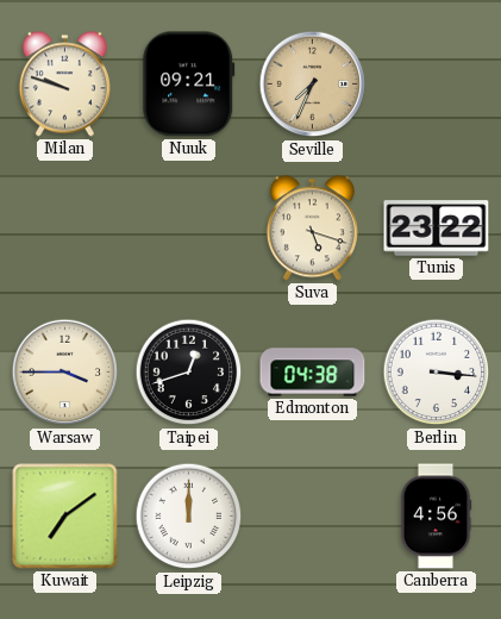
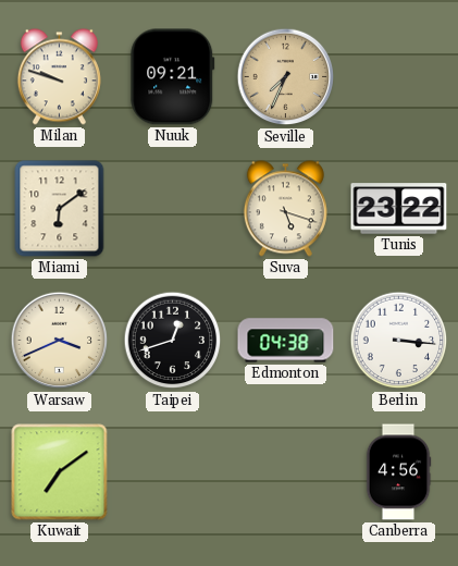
Miami: none -> 6:09
Warsaw: 3:45 -> 3:41
Leipzig: 12:00 -> none
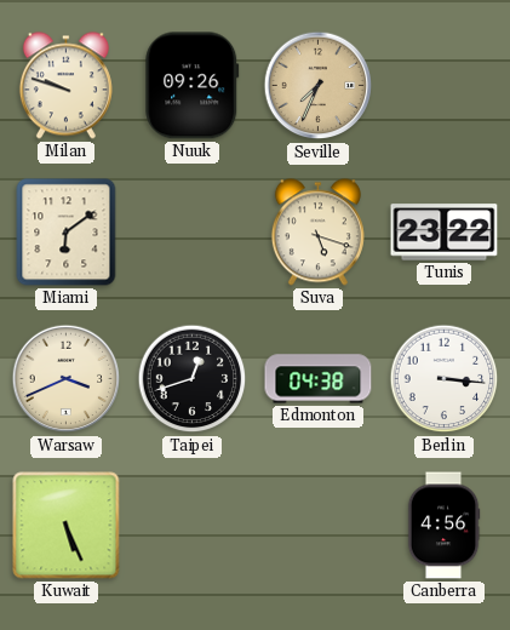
Nuuk: 09:21 -> 09:26
Kuwait: 7:09 -> 5:26
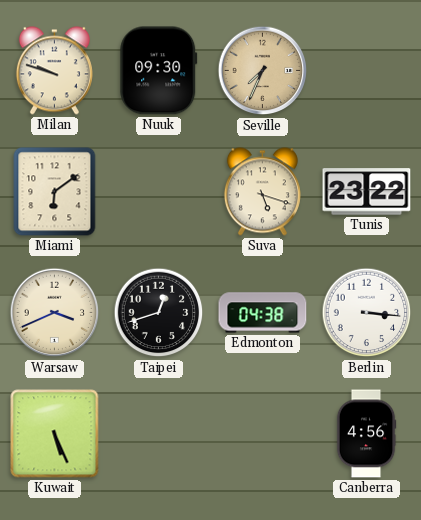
Nuuk: 09:26 -> 09:30
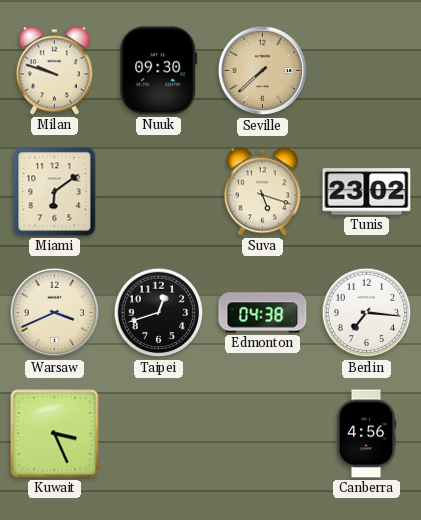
Seville: 7:34 -> 7:38
Tunis: 23:22 -> 23:02
Berlin: 3:16 -> 7:16
Kuwait: 5:26 -> 3:26
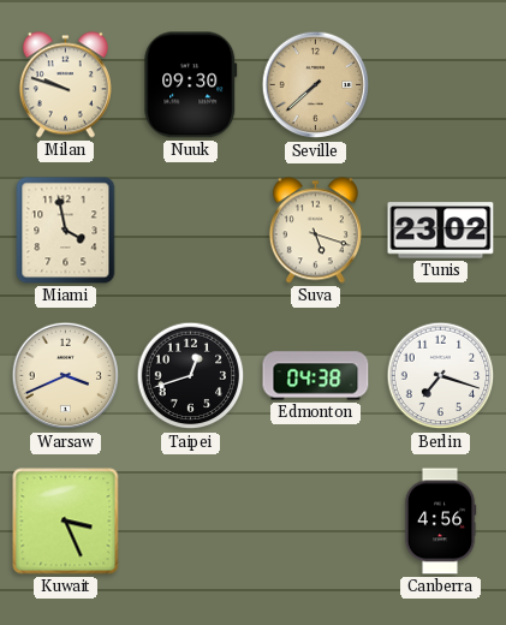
Miami: 6:09 -> 3:58
Berlin: 7:16 -> 7:18
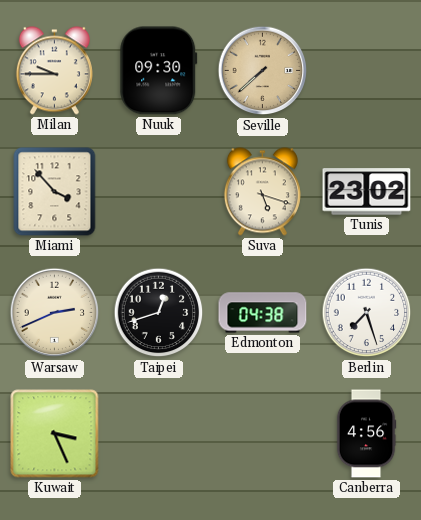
Milan: 9:48 -> 9:45
Miami: 3:58 -> 3:53
Warsaw: 3:41 -> 2:41
Berlin: 7:18 -> 7:27
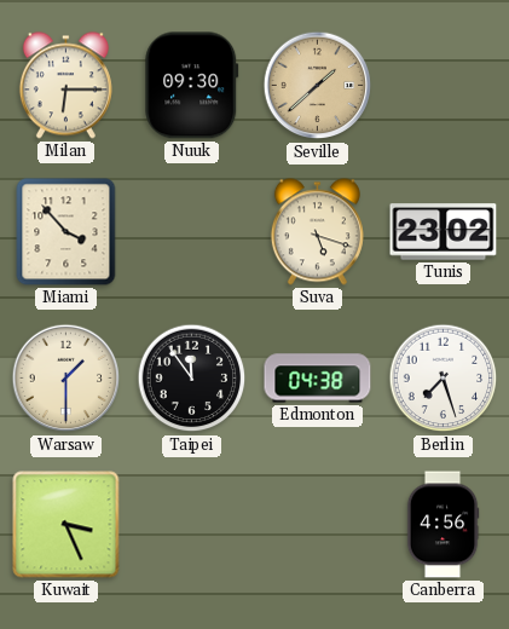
Milan: 9:45 -> 6:15
Seville: 7:38 -> 1:38
Warsaw: 2:41 -> 1:30
Taipei: 12:42 -> 11:54
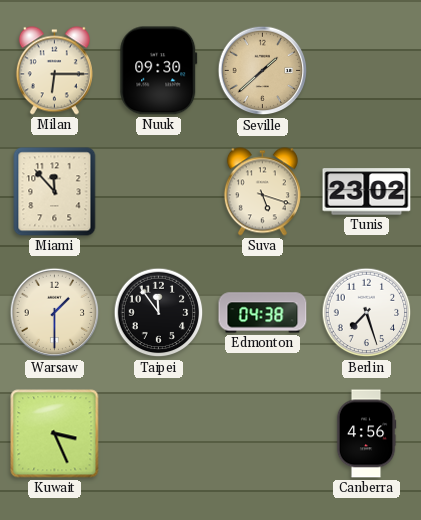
Miami: 3:53 -> 11:53
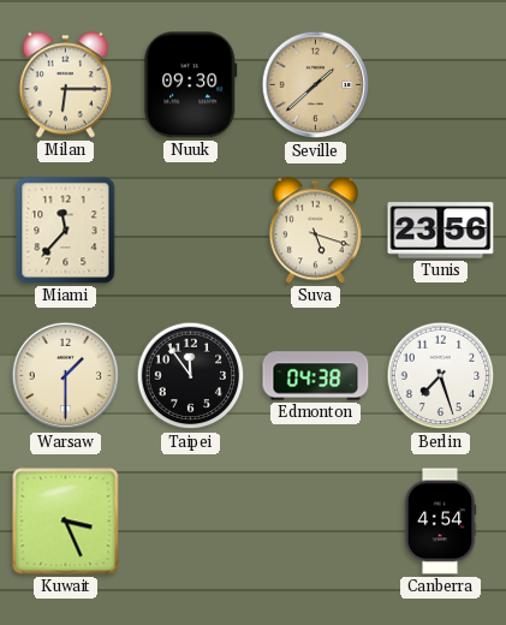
Miami: 11:53 -> 11:37
Tunis: 23:02 -> 23:56
Canberra: 4:56 -> 4:54
